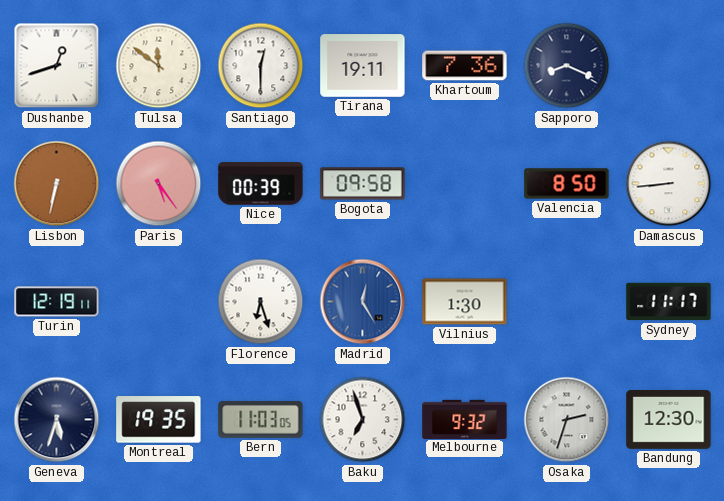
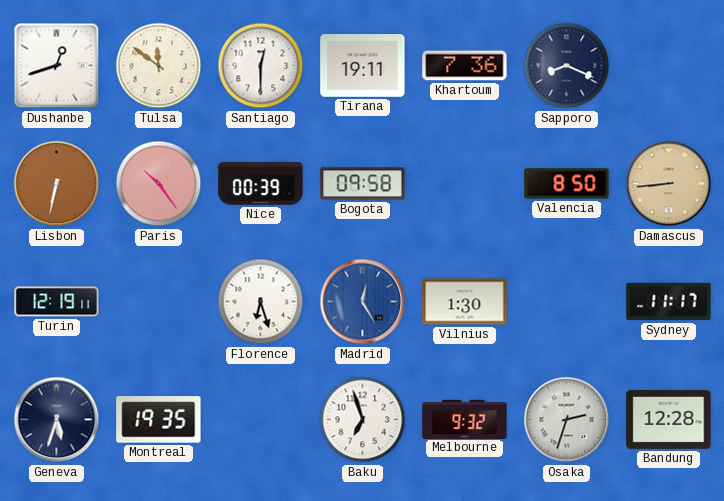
Paris: 5:24 -> 10:24
Damascus dial: white -> champagne
Bern: 11:03 -> none
Bandung: 12:30 -> 12:28
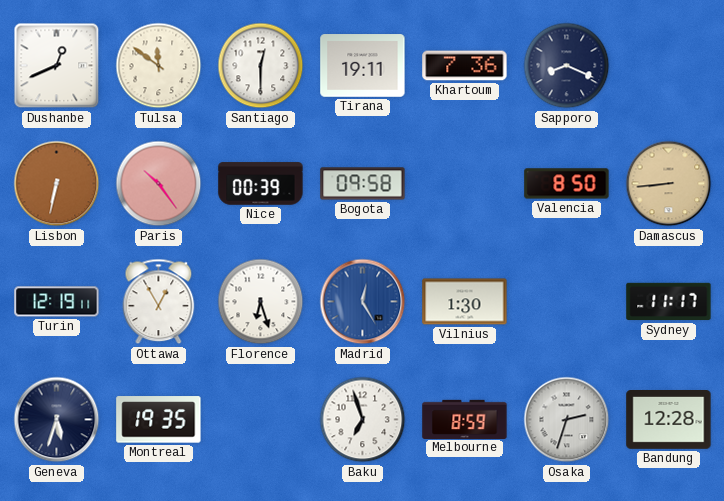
Dushanbe: 12:42 -> 12:41
Ottawa: none -> 12:55
Melbourne: 9:32 -> 8:59
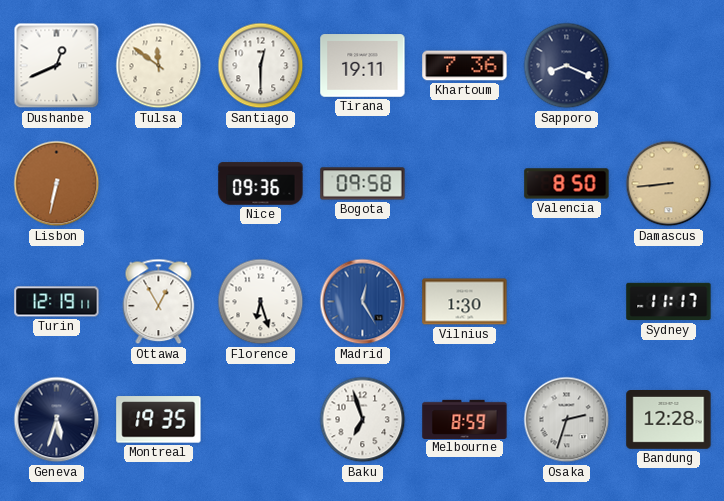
Paris: 10:24 -> none
Nice: 00:39 -> 09:36
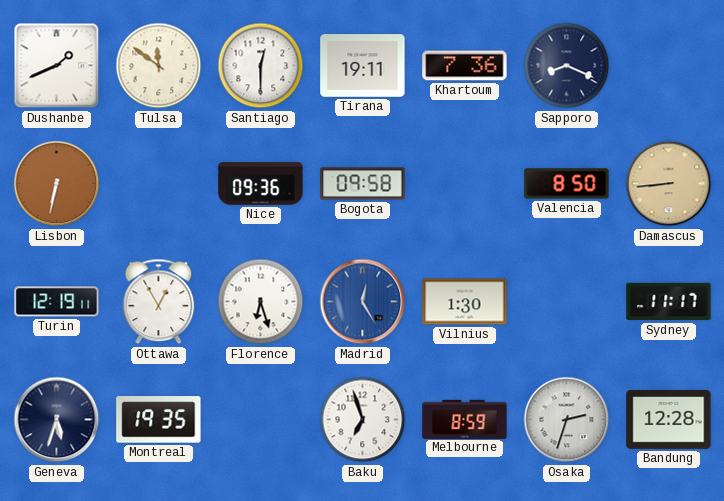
Dushanbe: 12:41 -> 1:41
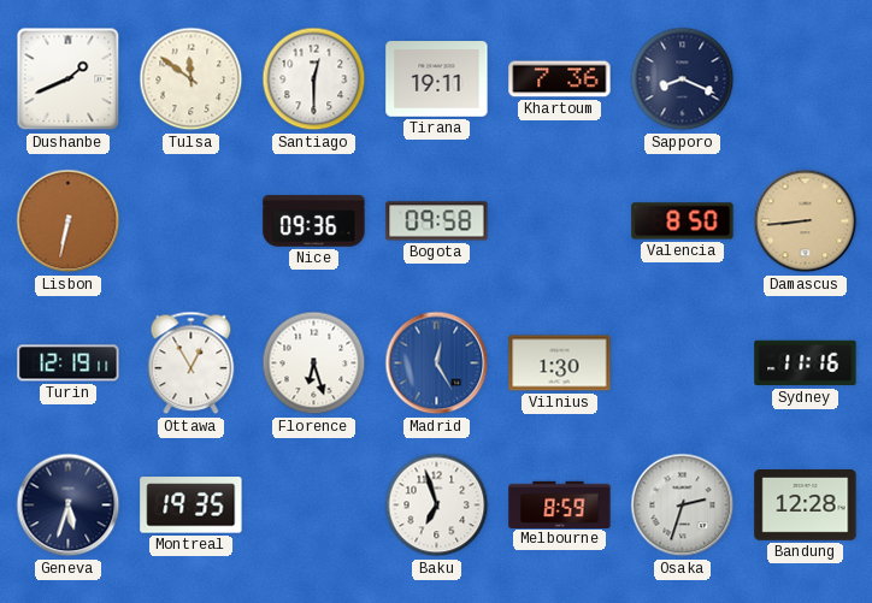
Sydney: 11:17 -> 11:16
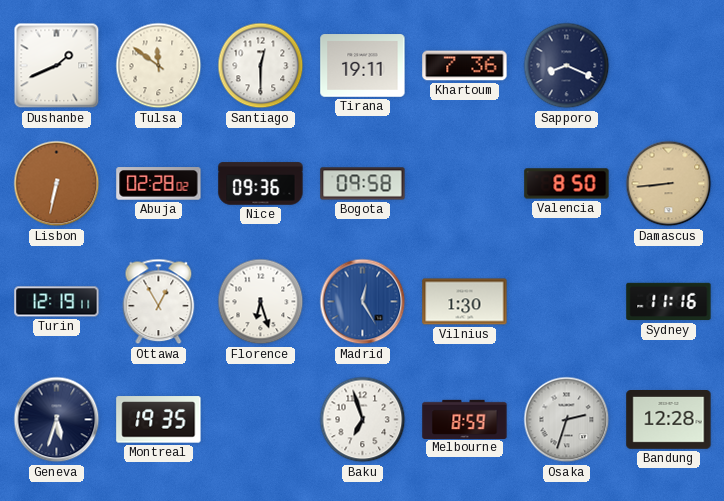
Abuja: none -> 02:28
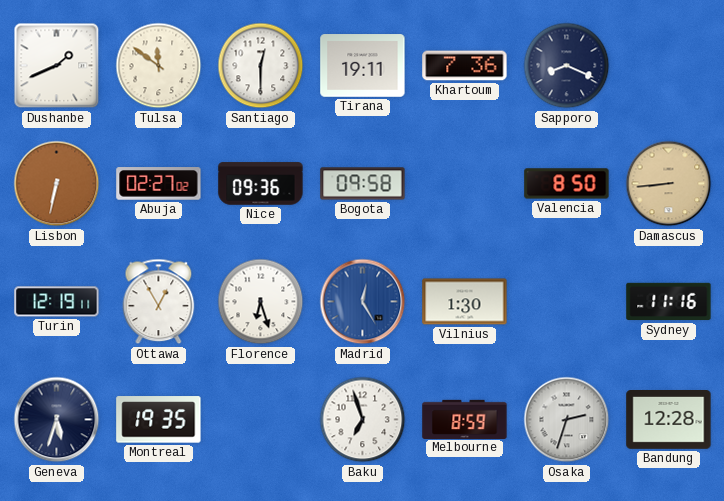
Abuja: 02:28 -> 02:27
